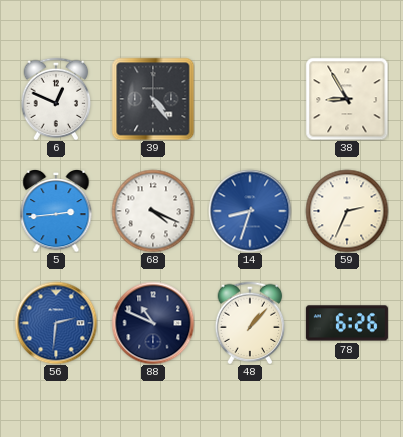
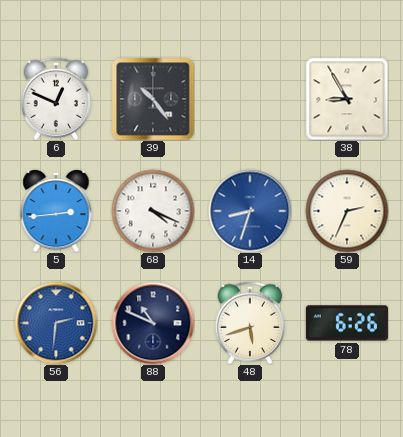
39: 4:24 -> 10:24
48: 1:07 -> 5:42
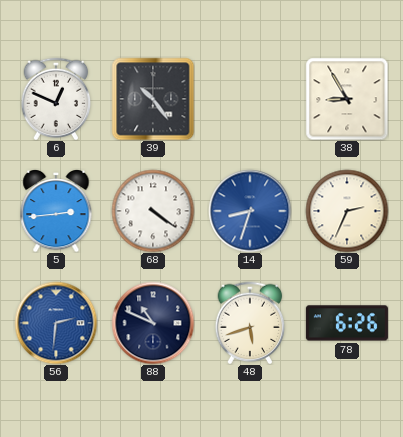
68: 4:19 -> 4:21
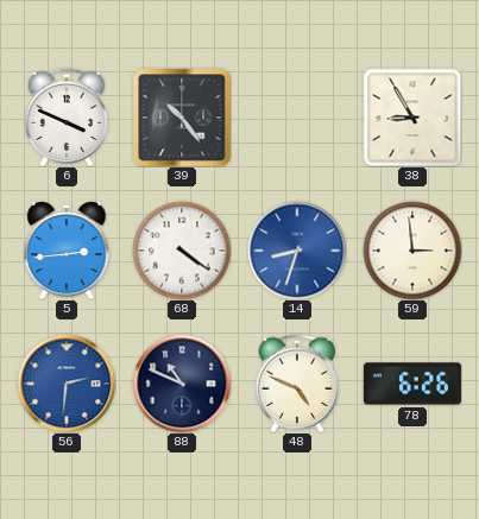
6: 12:49 -> 3:49
59: 2:34 -> 2:59
48: 5:42 -> 4:49
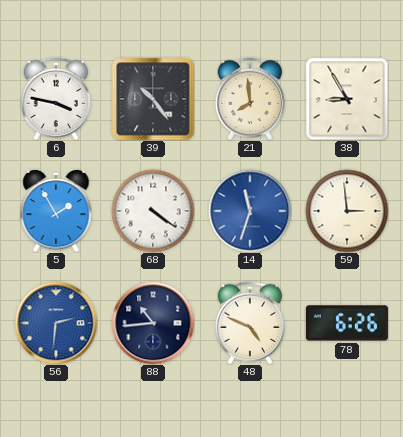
6: 3:49 -> 3:47
21: none -> 7:59
5: 2:44 -> 1:55
14: 8:33 -> 11:33
88: 10:49 -> 10:44
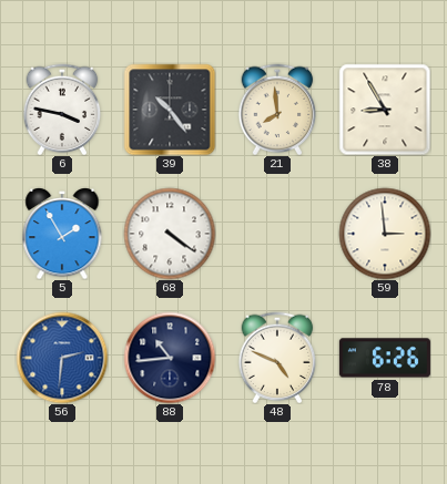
14: 11:33 -> none
